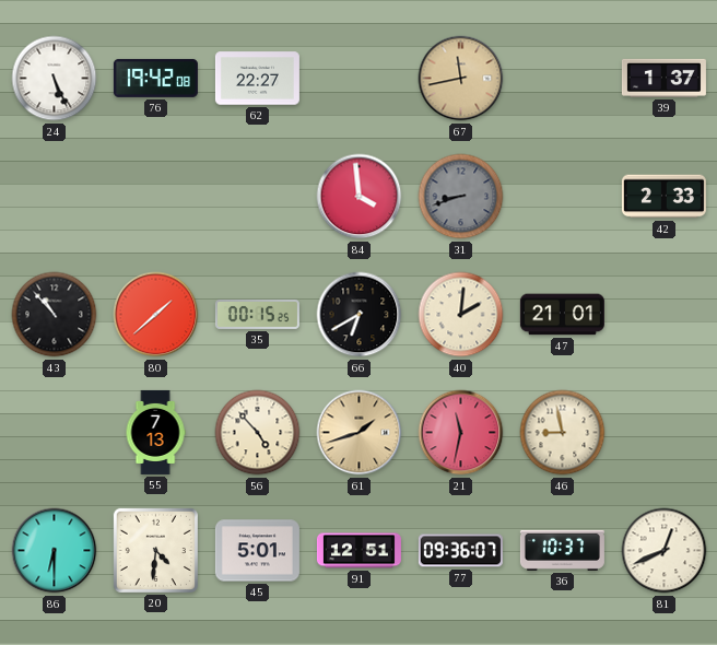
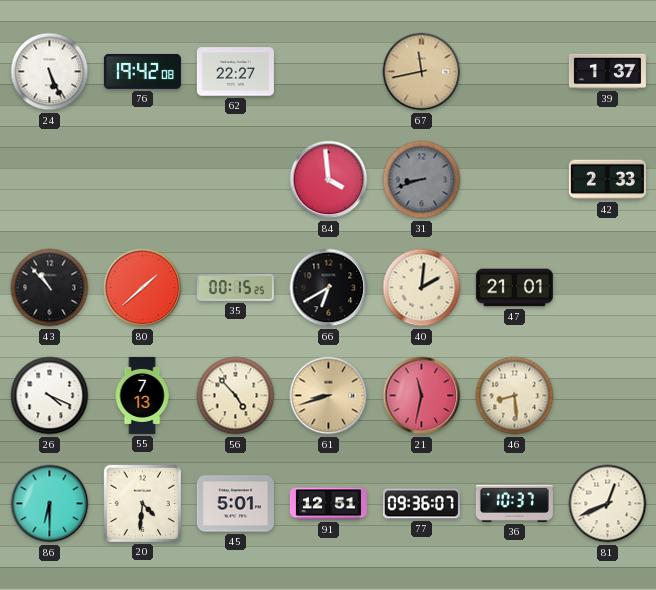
26: none -> 4:19
61: 1:42 -> 8:42
46: 8:58 -> 8:29
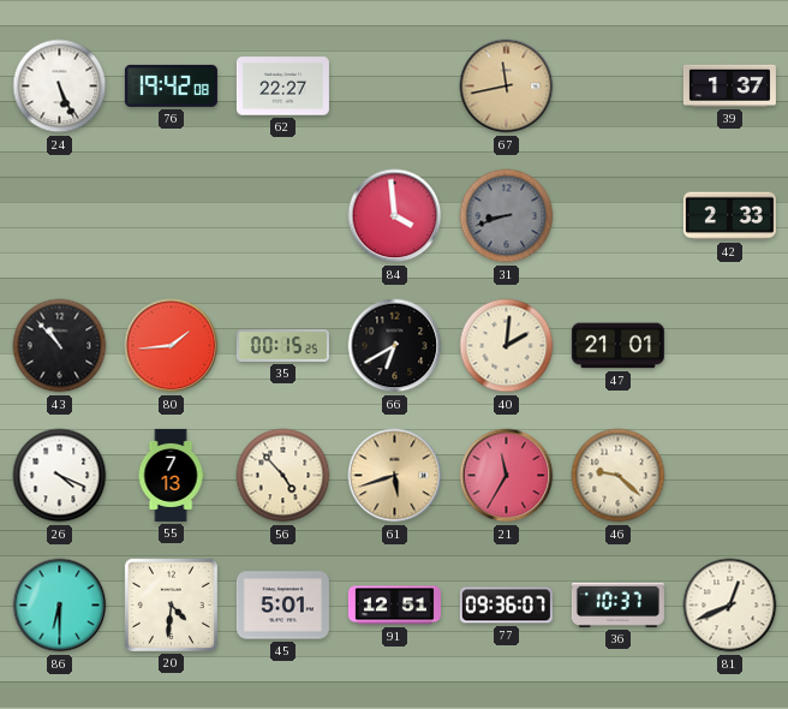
80: 1:38 -> 1:44
61: 8:42 -> 5:42
21: 11:32 -> 11:35
46: 8:29 -> 9:22
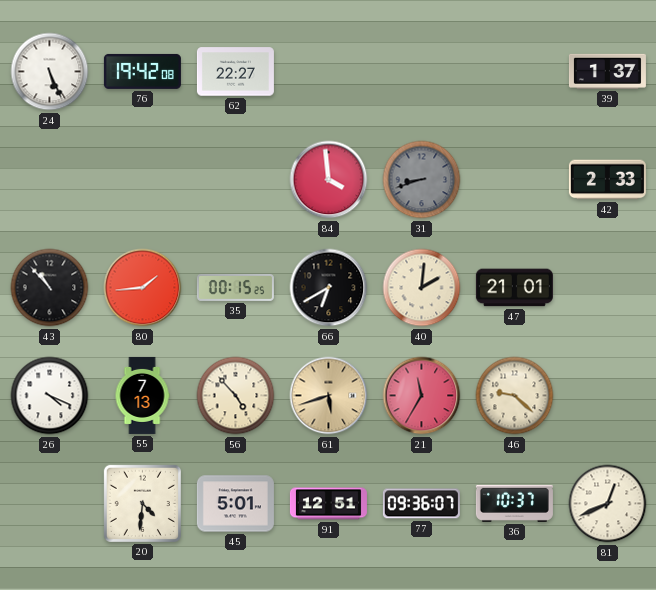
67: 11:43 -> none
86: 6:30 -> none
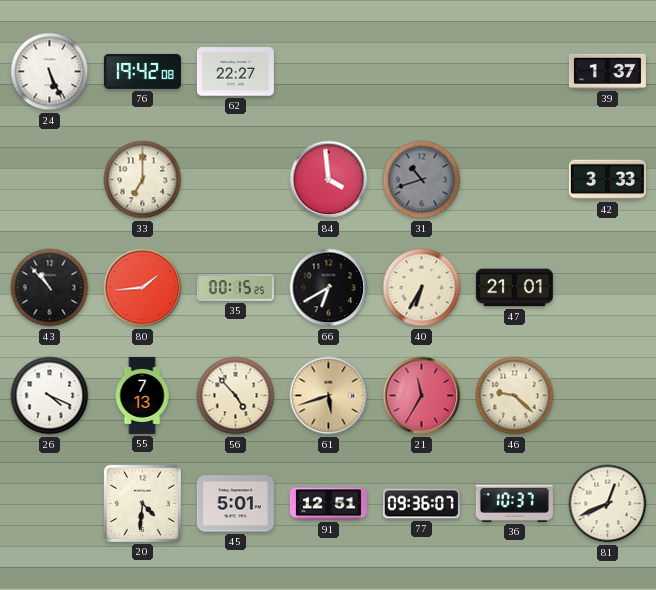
33: none -> 7:00
31: 8:42 -> 10:42
42: 2:33 -> 3:33
40: 2:01 -> 6:35
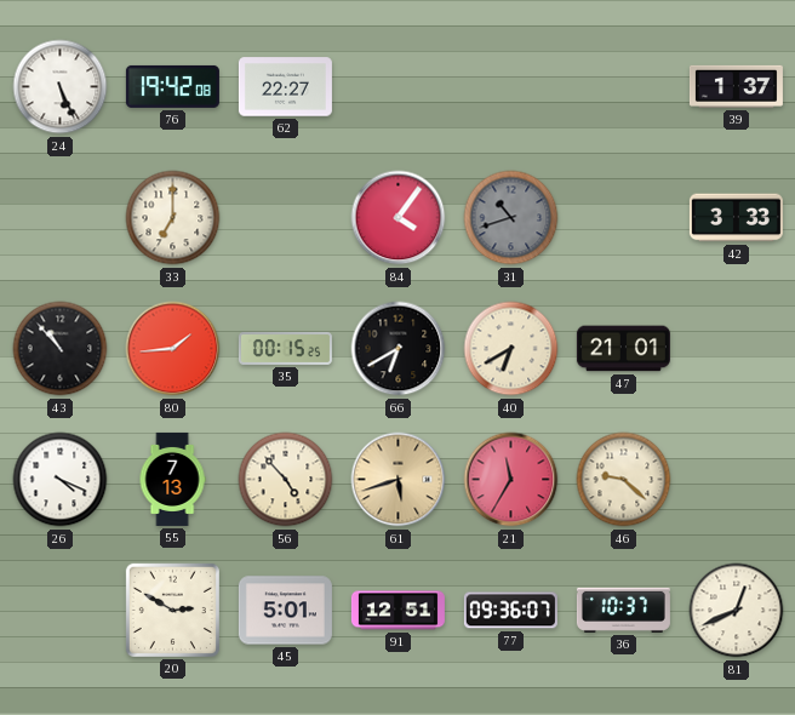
84: 3:59 -> 4:06
40: 6:35 -> 6:40
20: 4:31 -> 2:50
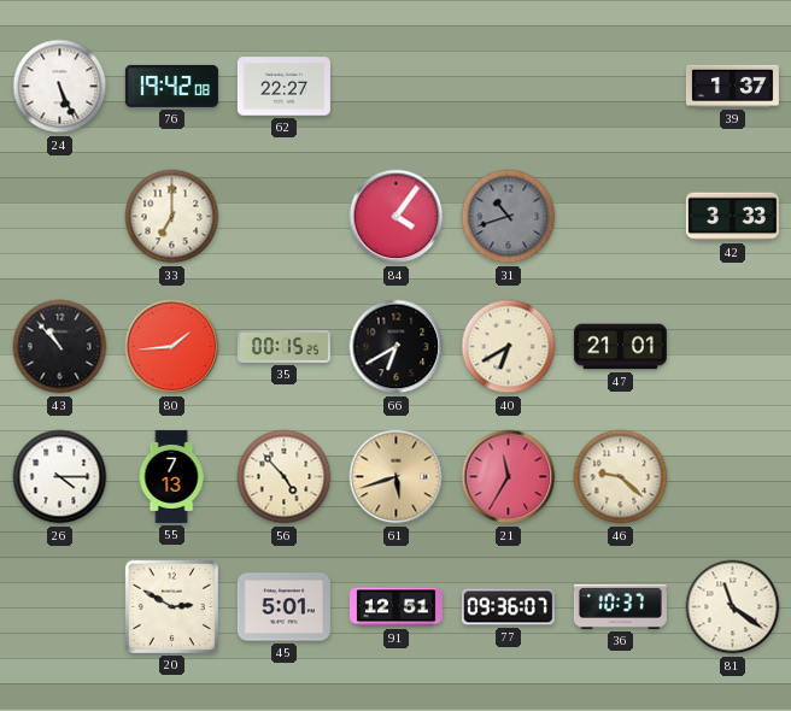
26: 4:19 -> 4:15
81: 12:41 -> 11:21
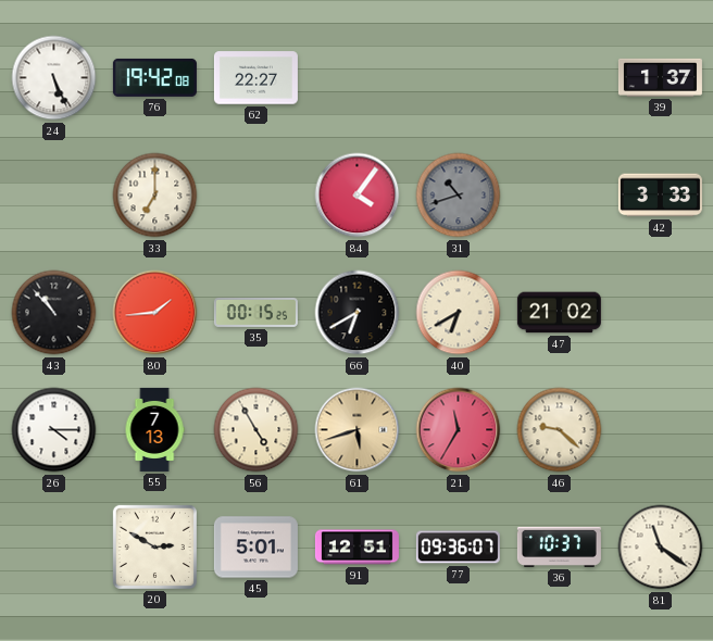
47: 21:01 -> 21:02
56: 4:53 -> 4:55
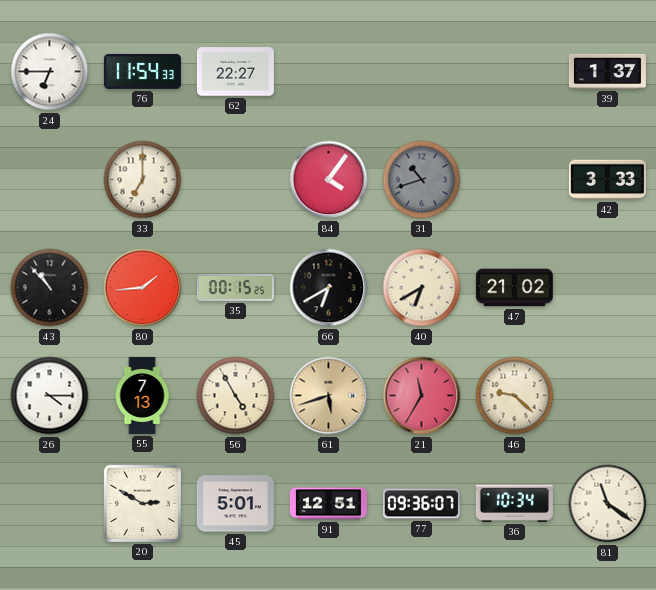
24: 5:26 -> 6:45
76: 19:42 -> 11:54
36: 10:37 -> 10:34
